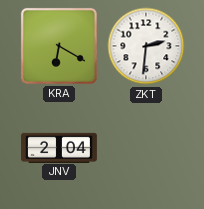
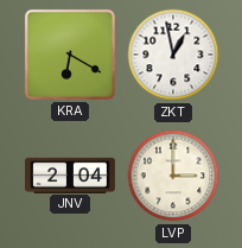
ZKT: 2:31 -> 12:58
LVP: none -> 3:00
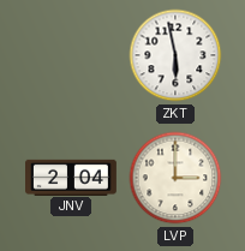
KRA: 6:20 -> none
ZKT: 12:58 -> 5:58
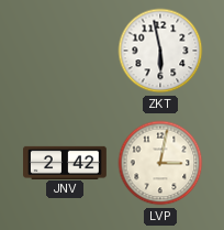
JNV: 2:04 -> 2:42
LVP: 3:00 -> 3:02
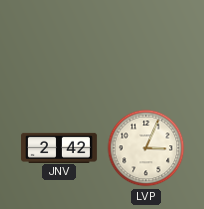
ZKT: 5:58 -> none
LVP: 3:02 -> 3:04
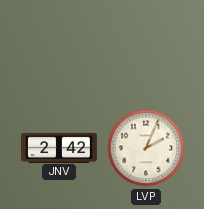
LVP: 3:04 -> 2:04
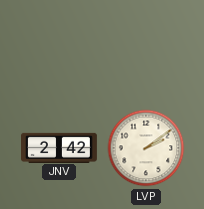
LVP: 2:04 -> 2:09
